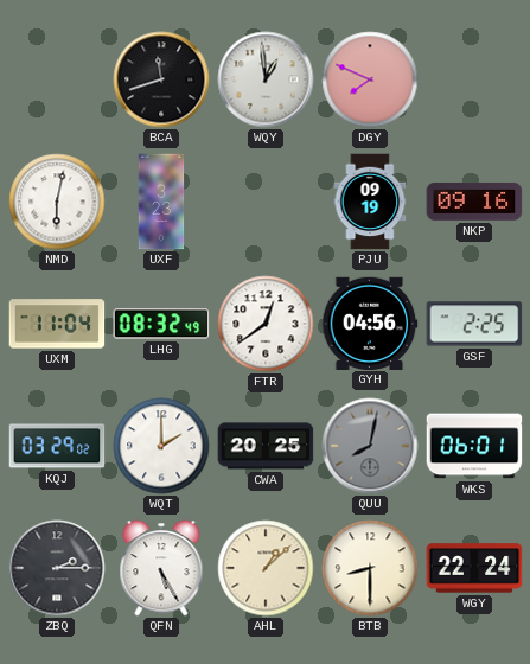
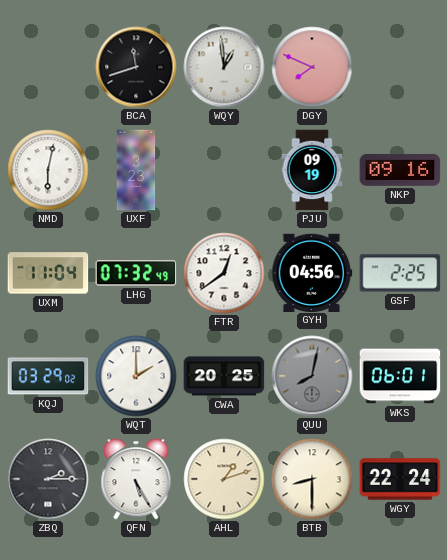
LHG: 08:32 -> 07:32
AHL: 1:08 -> 1:12
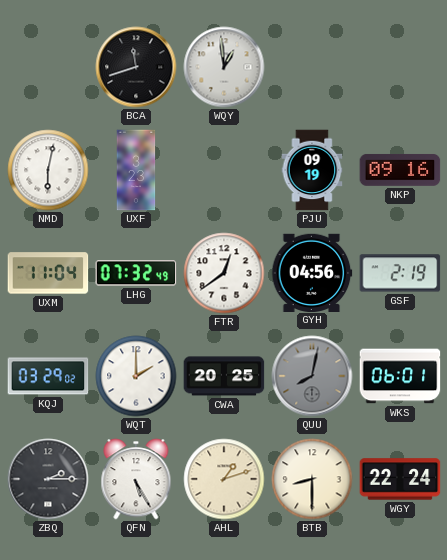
DGY: 7:49 -> none
GSF: 2:25 -> 2:19
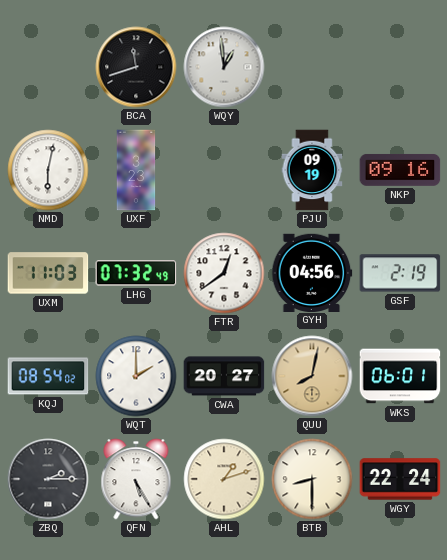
UXM: 11:04 -> 11:03
KQJ: 03:29 -> 08:54
CWA: 20:25 -> 20:27
QUU dial: grey -> champagne
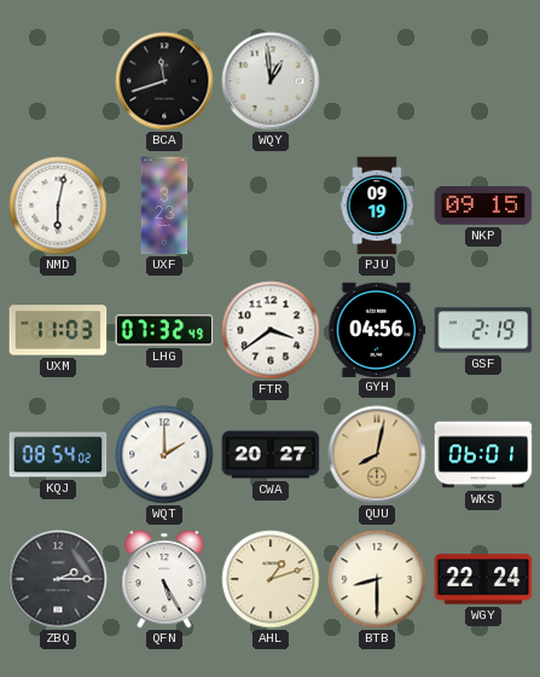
NKP: 09:16 -> 09:15
FTR: 12:39 -> 3:39
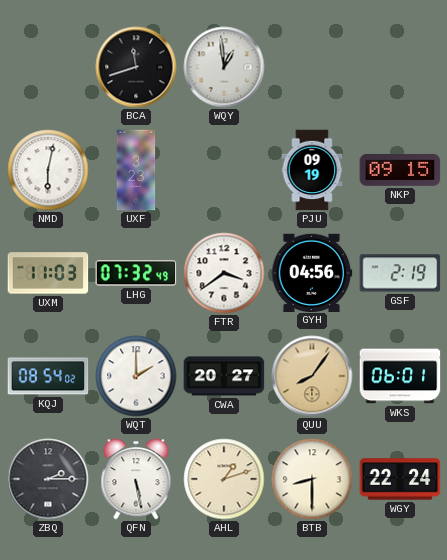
QUU: 8:02 -> 8:06
QFN: 5:25 -> 5:28
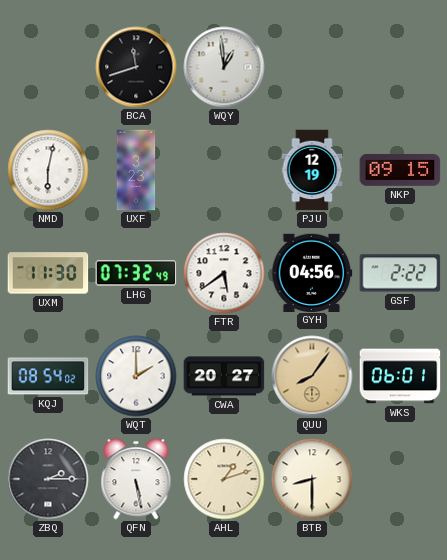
PJU: 09:19 -> 12:19
UXM: 11:03 -> 11:30
FTR: 3:39 -> 5:39
GSF: 2:19 -> 2:22
WGY: 22:24 -> none
